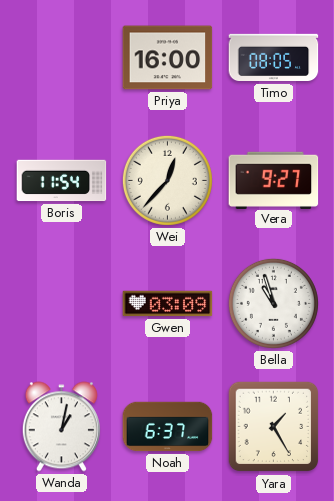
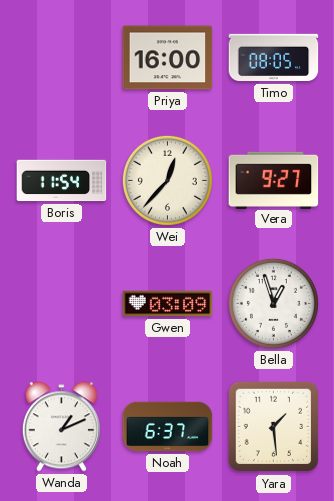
Bella: 10:57 -> 12:57
Wanda: 1:02 -> 1:11
Yara: 1:25 -> 1:29
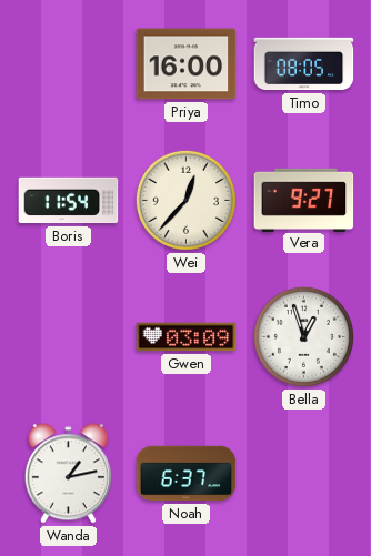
Wanda: 1:11 -> 1:13
Yara: 1:29 -> none
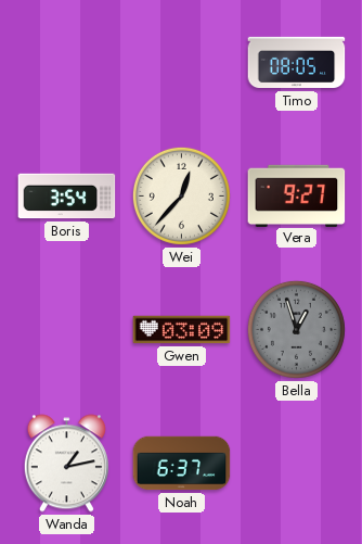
Priya: 16:00 -> none
Boris: 11:54 -> 3:54
Bella dial: white -> grey
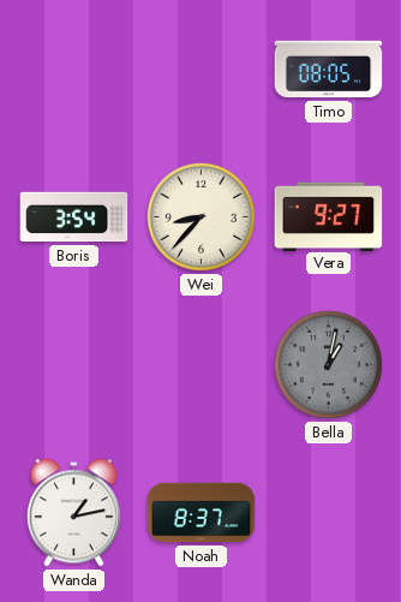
Wei: 12:37 -> 8:37
Gwen: 03:09 -> none
Bella: 12:57 -> 1:02
Noah: 6:37 -> 8:37
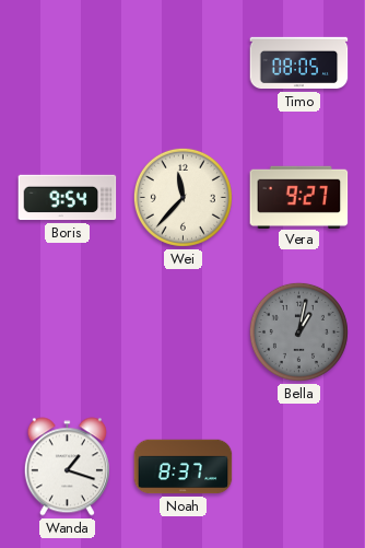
Boris: 3:54 -> 9:54
Wei: 8:37 -> 11:37
Wanda: 1:13 -> 1:18
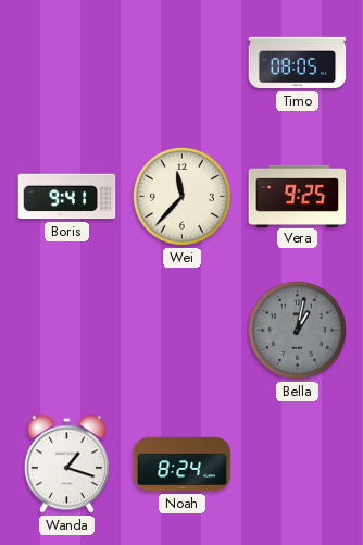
Boris: 9:54 -> 9:41
Vera: 9:27 -> 9:25
Noah: 8:37 -> 8:24
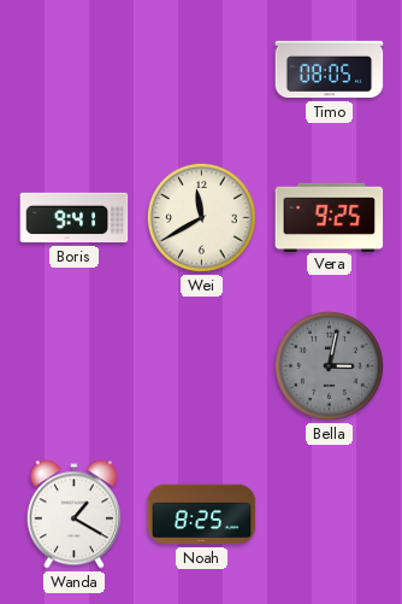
Wei: 11:37 -> 11:40
Bella: 1:02 -> 3:02
Wanda: 1:18 -> 1:20
Noah: 8:24 -> 8:25
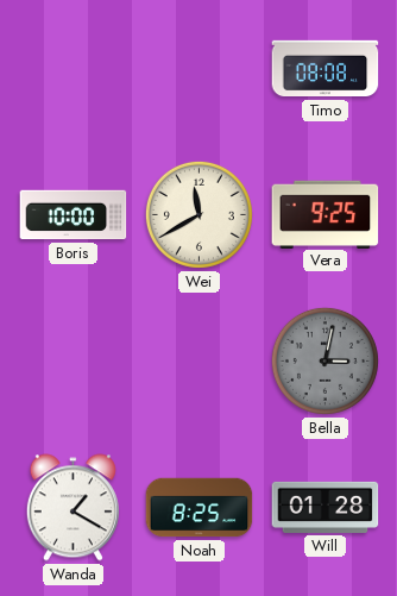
Timo: 08:05 -> 08:08
Boris: 9:41 -> 10:00
Will: none -> 01:28
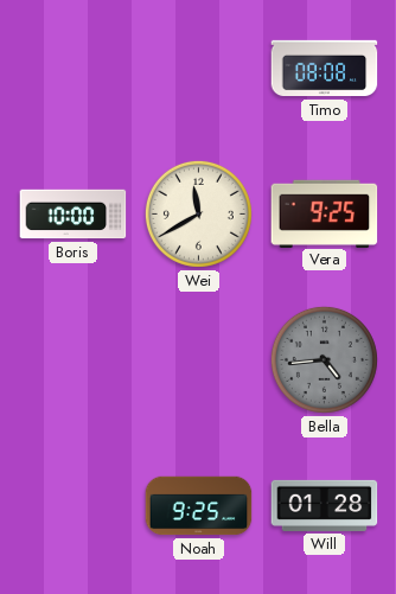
Bella: 3:02 -> 4:44
Wanda: 1:20 -> none
Noah: 8:25 -> 9:25
